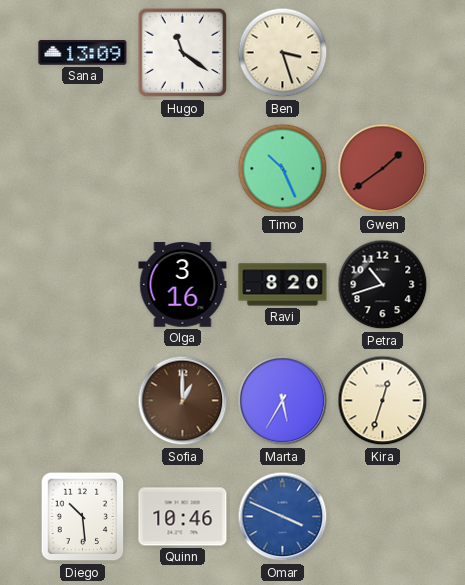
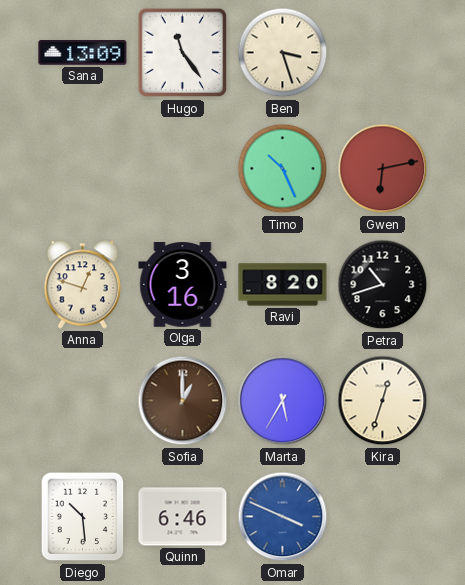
Hugo: 11:21 -> 11:24
Gwen: 1:39 -> 6:13
Anna: none -> 12:48
Quinn: 10:46 -> 6:46
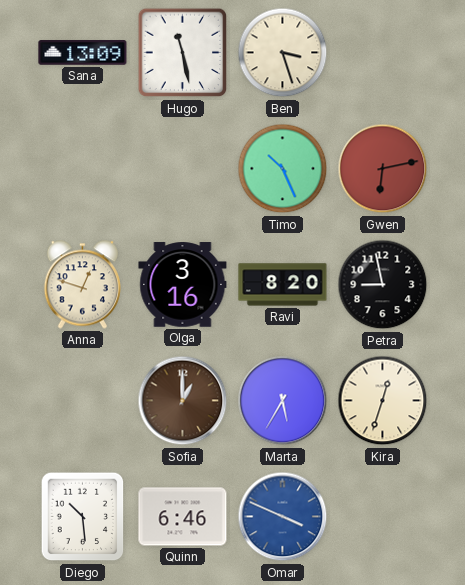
Hugo: 11:24 -> 11:28
Petra: 10:42 -> 8:58
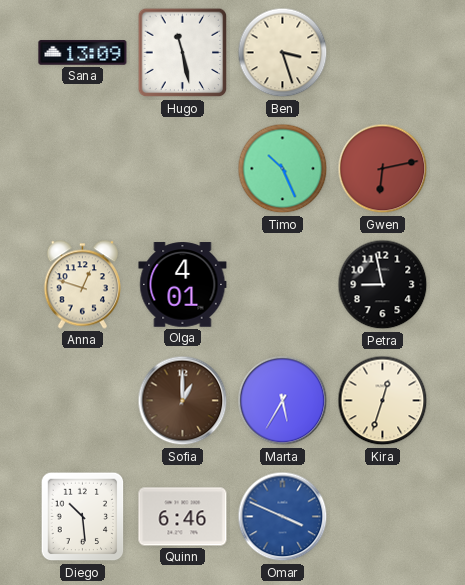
Olga: 3:16 -> 4:01
Ravi: 8:20 -> none
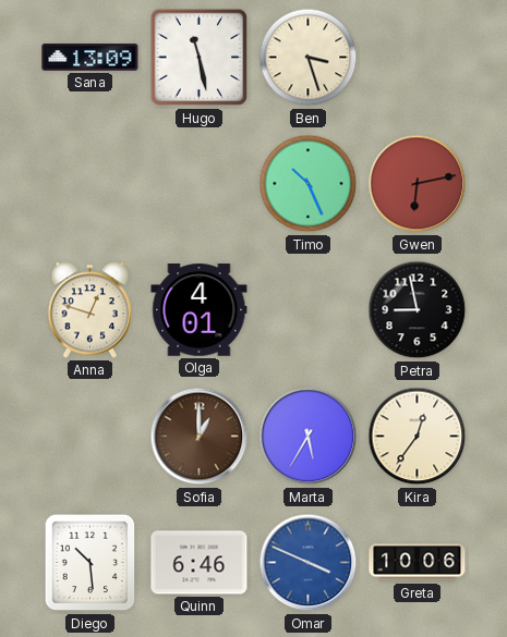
Kira: 12:33 -> 12:36
Greta: none -> 10:06
